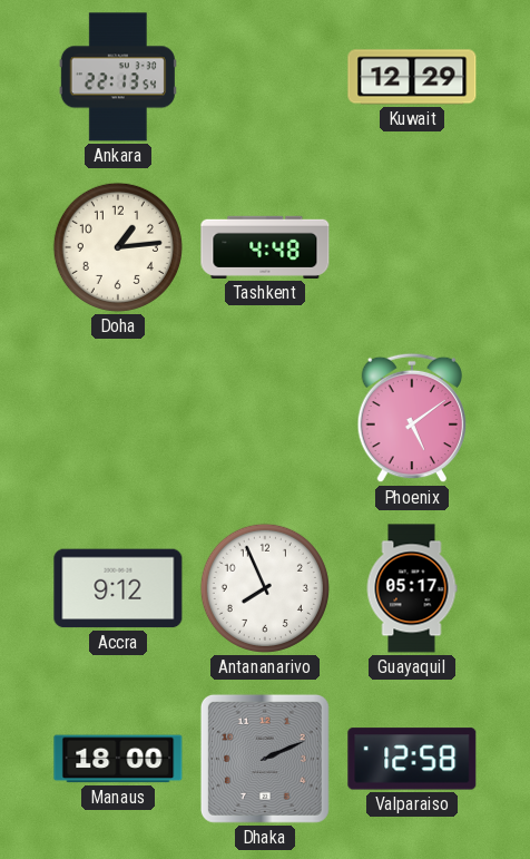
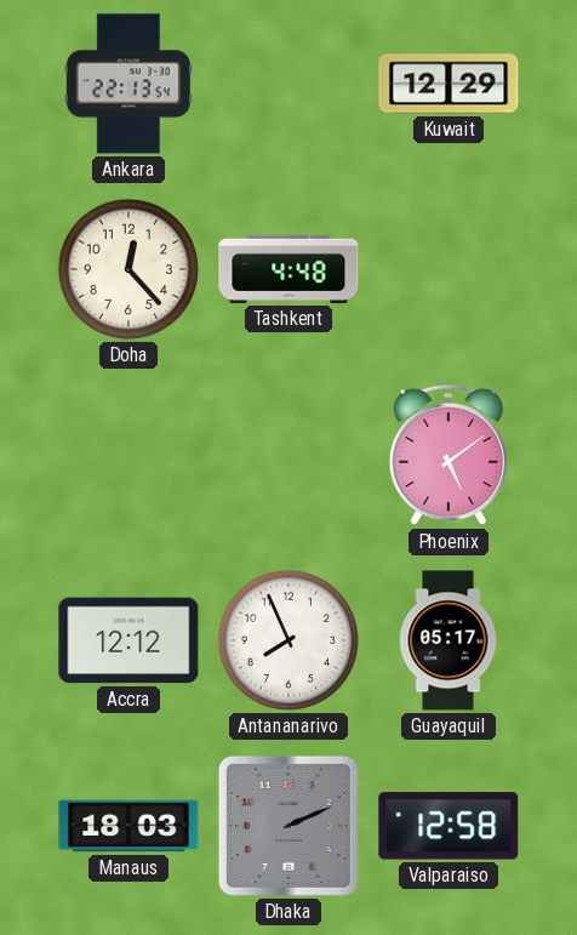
Doha: 1:14 -> 12:23
Accra: 9:12 -> 12:12
Manaus: 18:00 -> 18:03
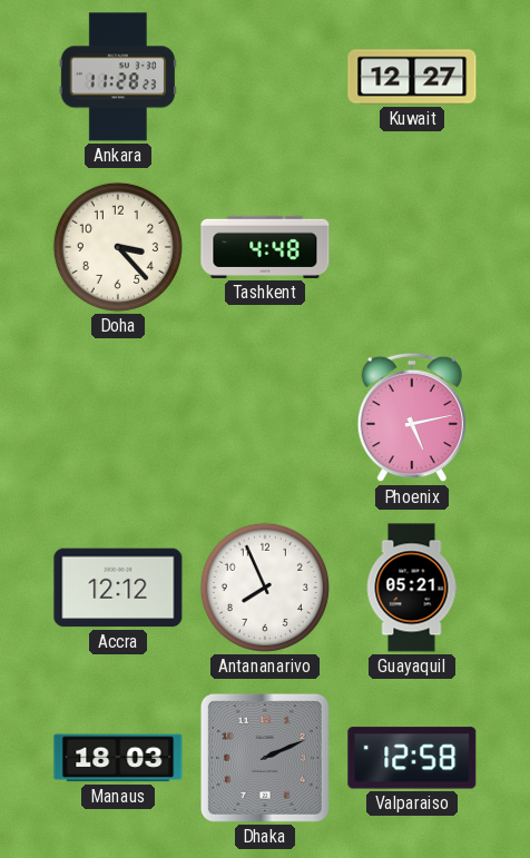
Ankara: 22:13 -> 11:28
Kuwait: 12:29 -> 12:27
Doha: 12:23 -> 3:23
Phoenix: 5:09 -> 5:13
Guayaquil: 05:17 -> 05:21
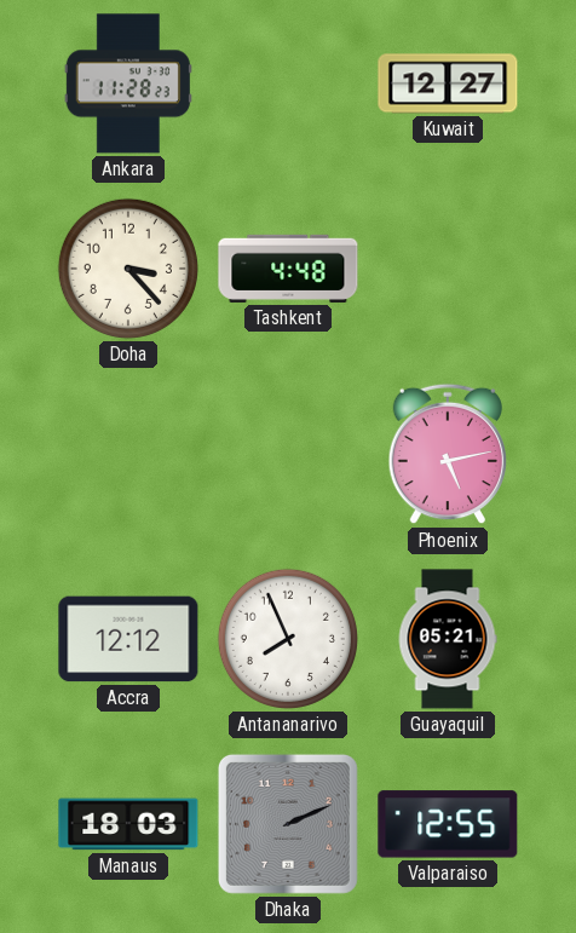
Valparaiso: 12:58 -> 12:55
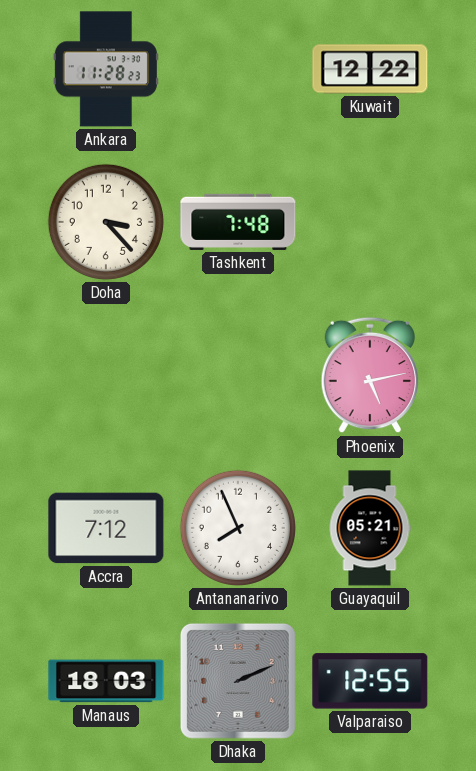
Kuwait: 12:27 -> 12:22
Tashkent: 4:48 -> 7:48
Accra: 12:12 -> 7:12
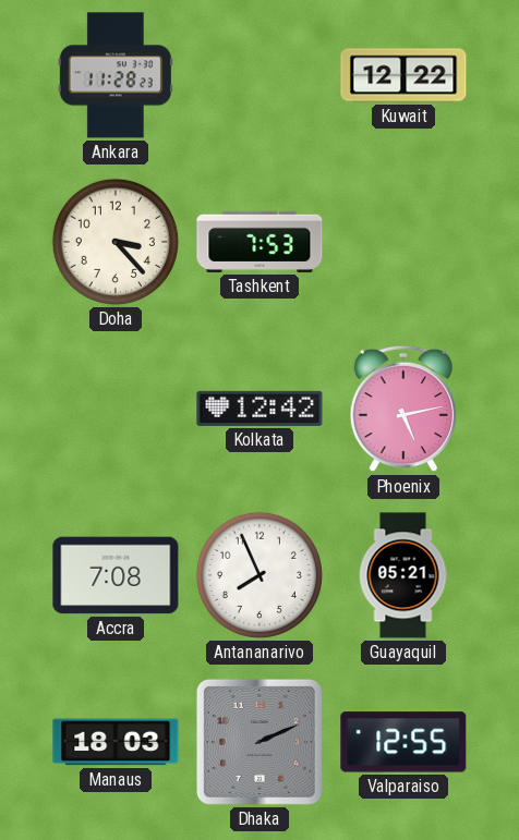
Tashkent: 7:48 -> 7:53
Kolkata: none -> 12:42
Accra: 7:12 -> 7:08
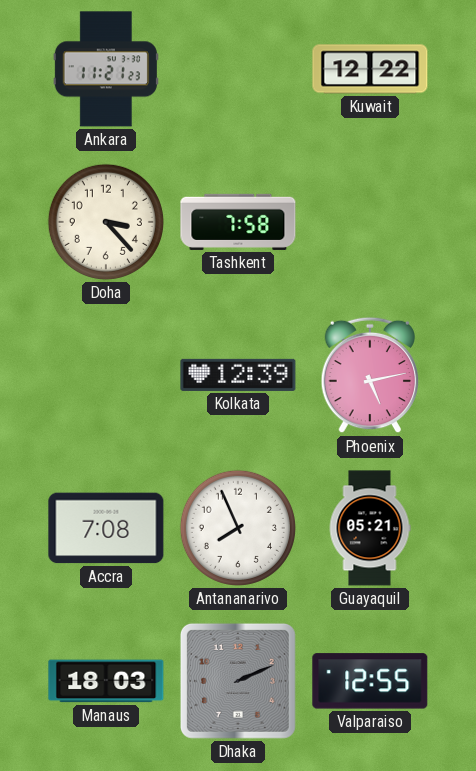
Ankara: 11:28 -> 11:21
Tashkent: 7:53 -> 7:58
Kolkata: 12:42 -> 12:39
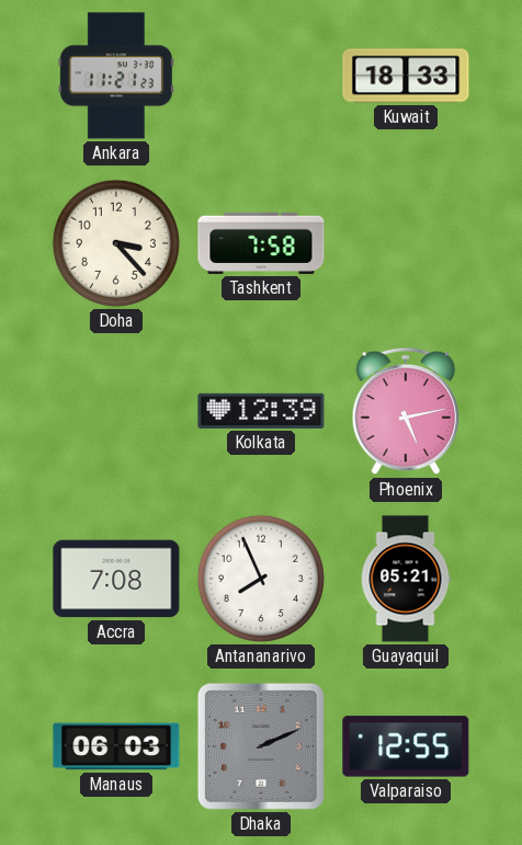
Kuwait: 12:22 -> 18:33
Manaus: 18:03 -> 06:03
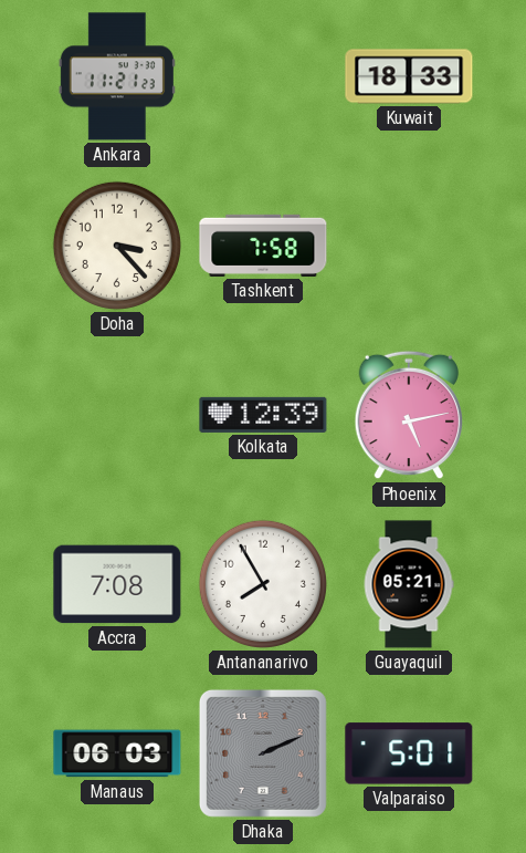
Antananarivo: 7:56 -> 7:55
Valparaiso: 12:55 -> 5:01
